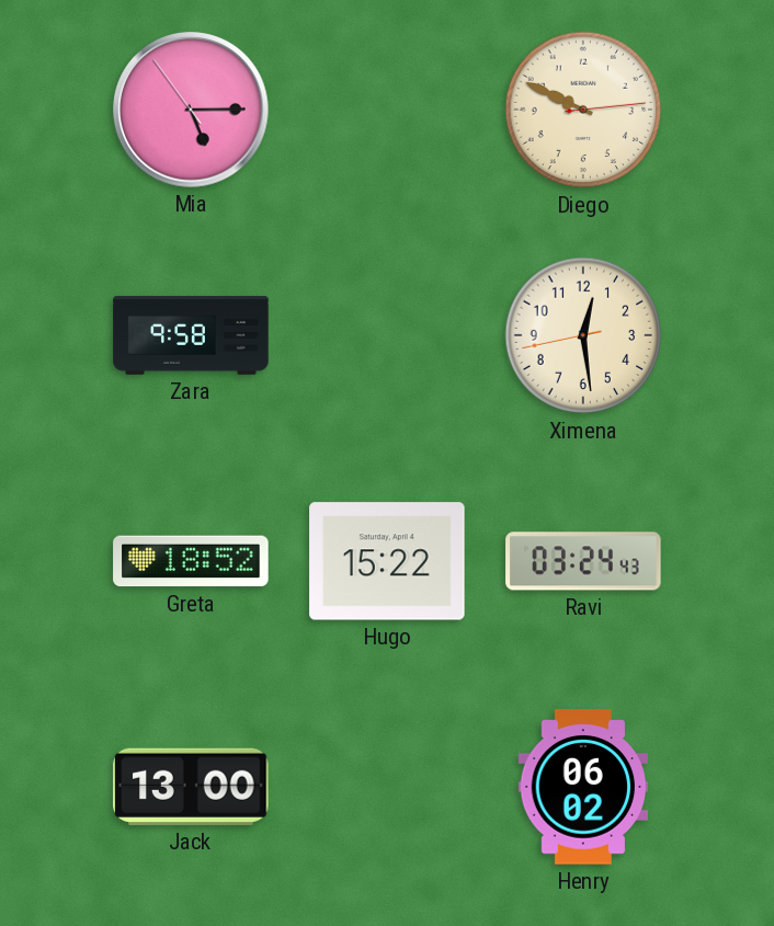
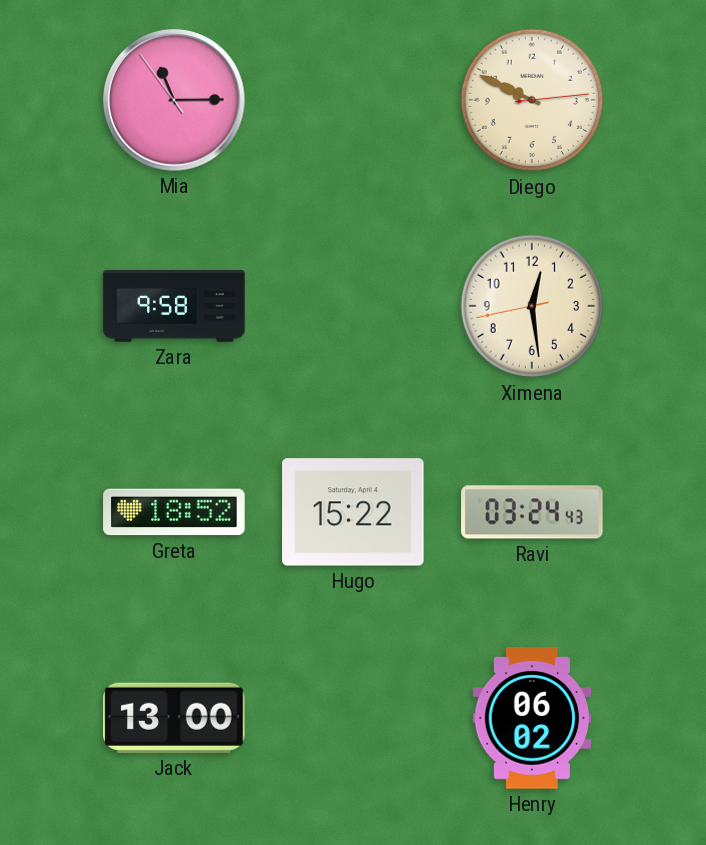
Mia: 5:14 -> 11:14
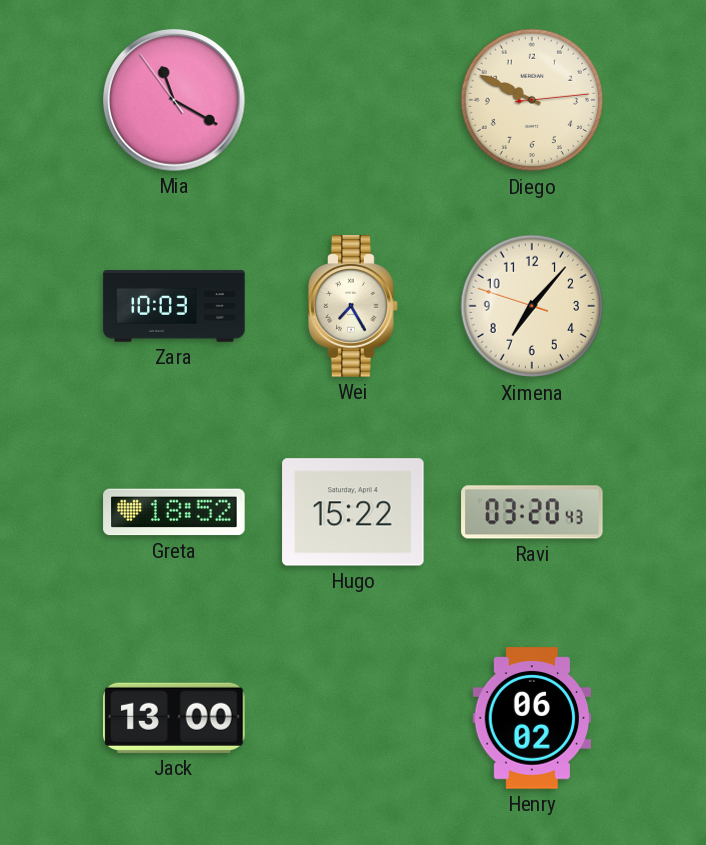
Mia: 11:14 -> 11:19
Zara: 9:58 -> 10:03
Wei: none -> 7:25
Ximena: 12:28 -> 7:06
Ravi: 03:24 -> 03:20
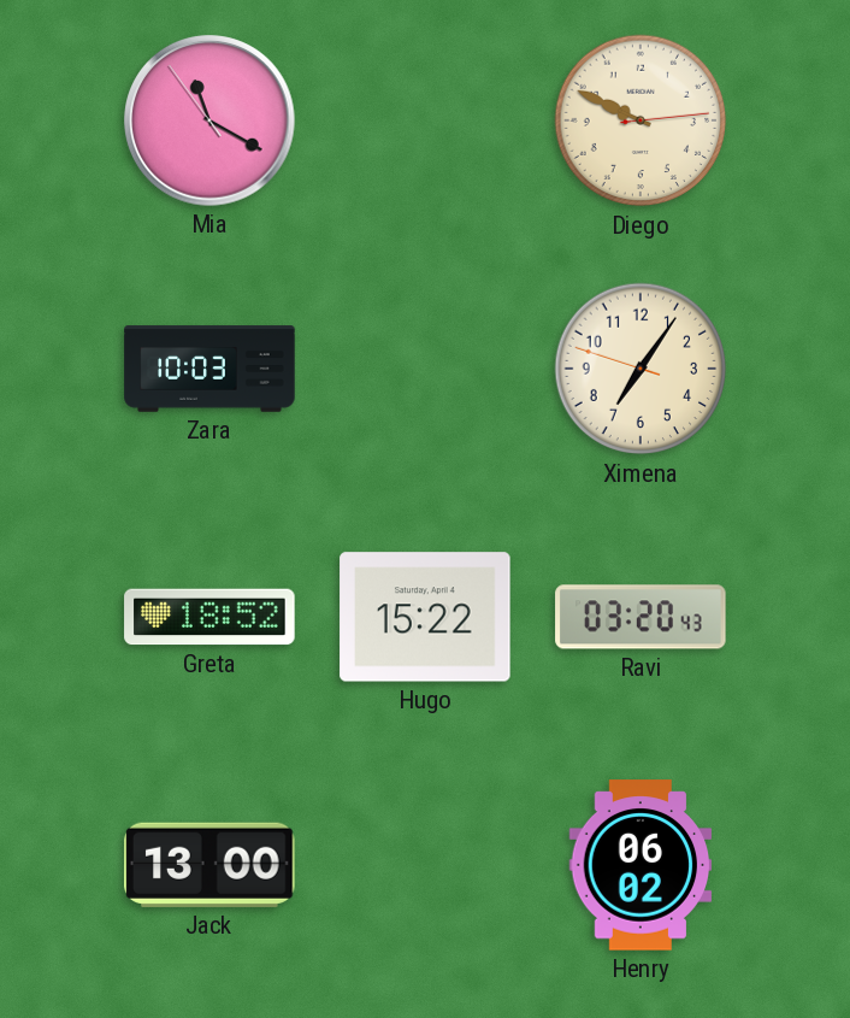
Wei: 7:25 -> none
Ximena: 7:06 -> 7:05
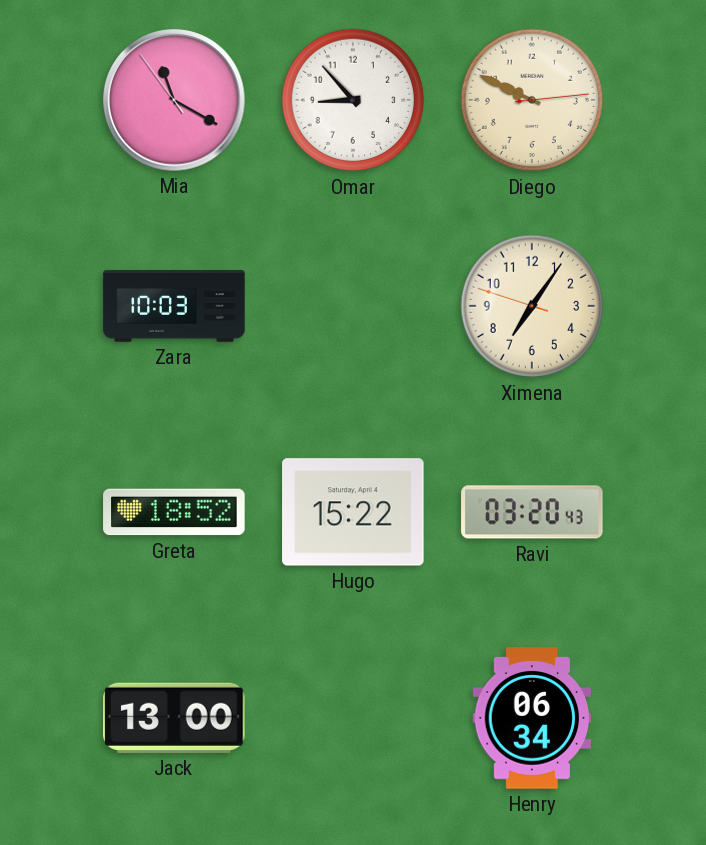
Omar: none -> 8:53
Henry: 06:02 -> 06:34
